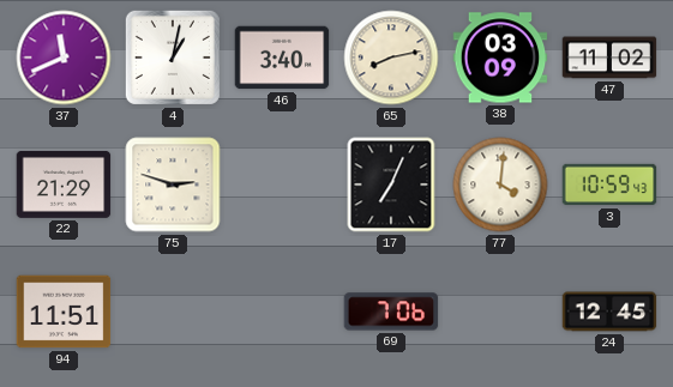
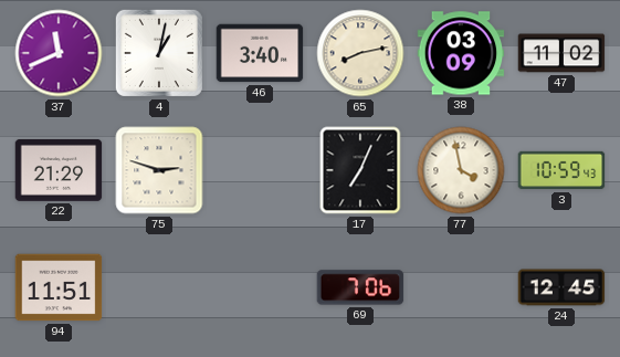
77: 4:01 -> 3:58
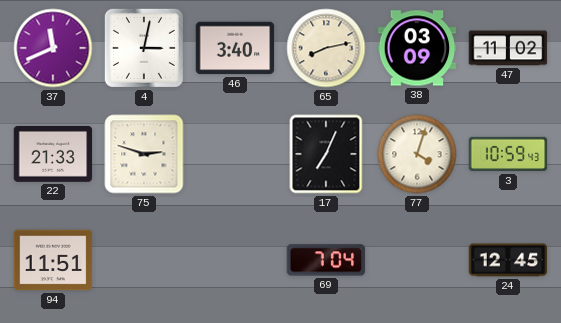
4: 1:02 -> 3:02
22: 21:29 -> 21:33
77: 3:58 -> 4:03
69: 7:06 -> 7:04
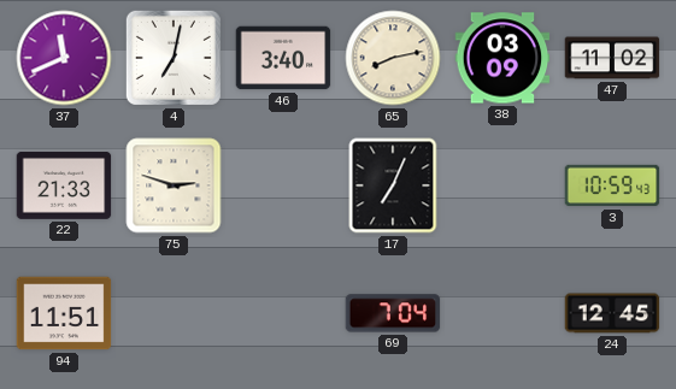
4: 3:02 -> 7:02
77: 4:03 -> none
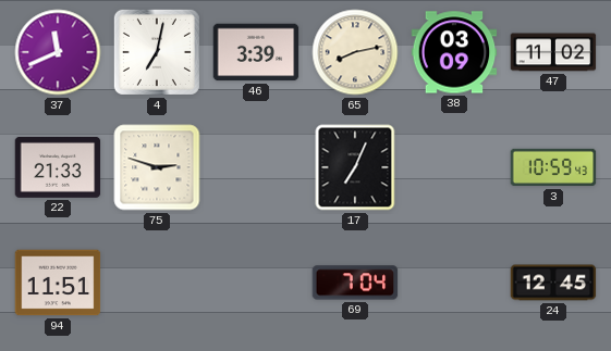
46: 3:40 -> 3:39
